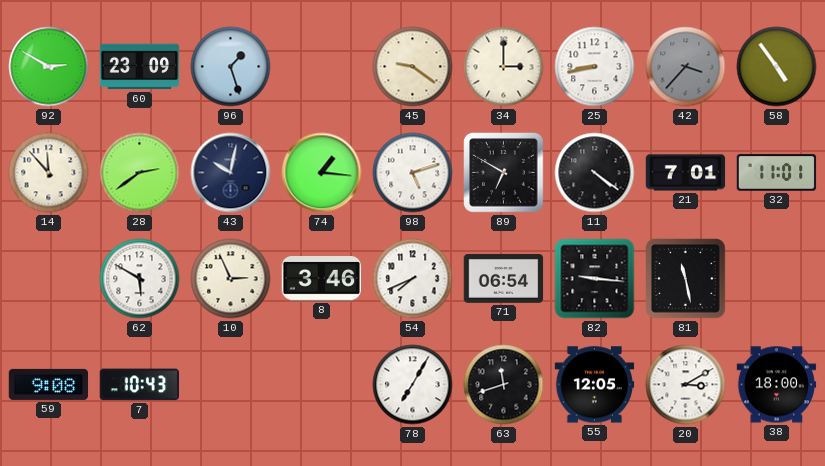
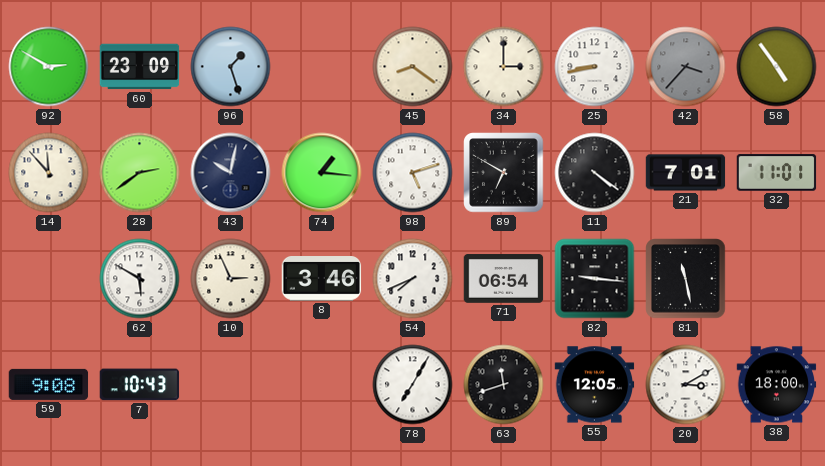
45: 9:21 -> 8:21
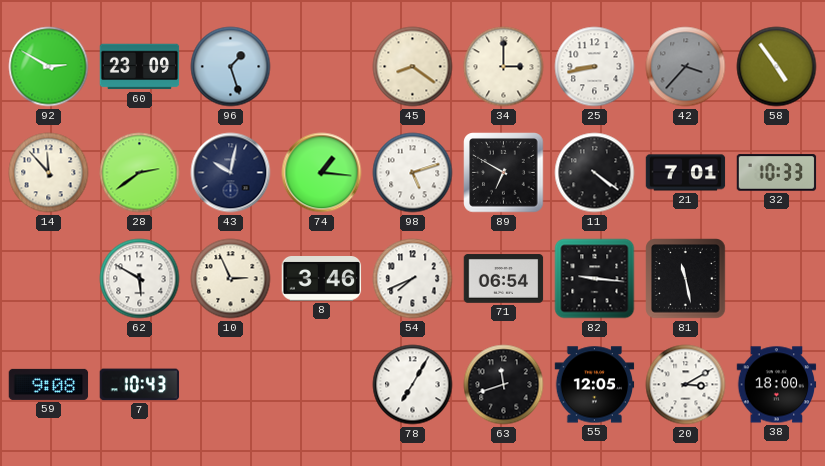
32: 11:01 -> 10:33
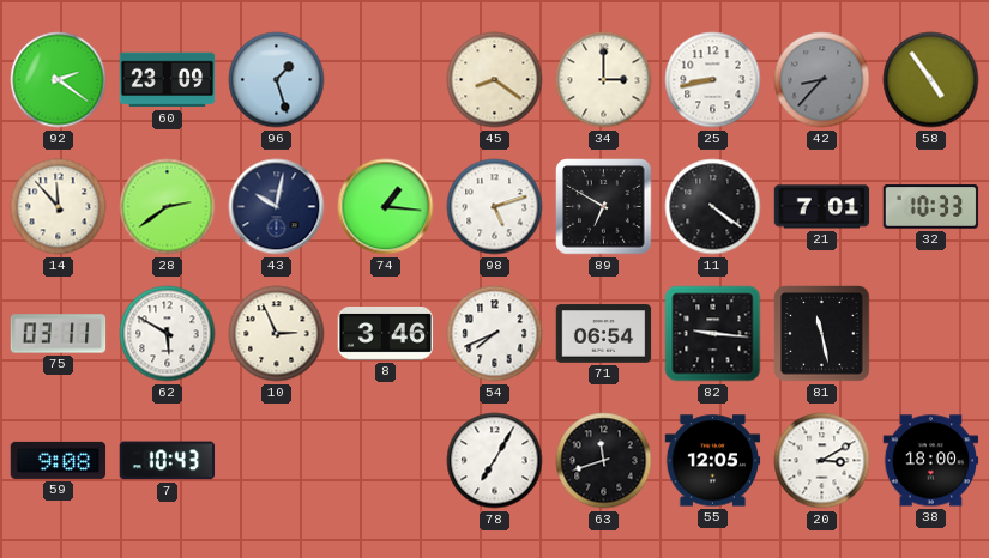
92: 2:50 -> 2:21
42: 3:37 -> 8:37
75: none -> 03:11
